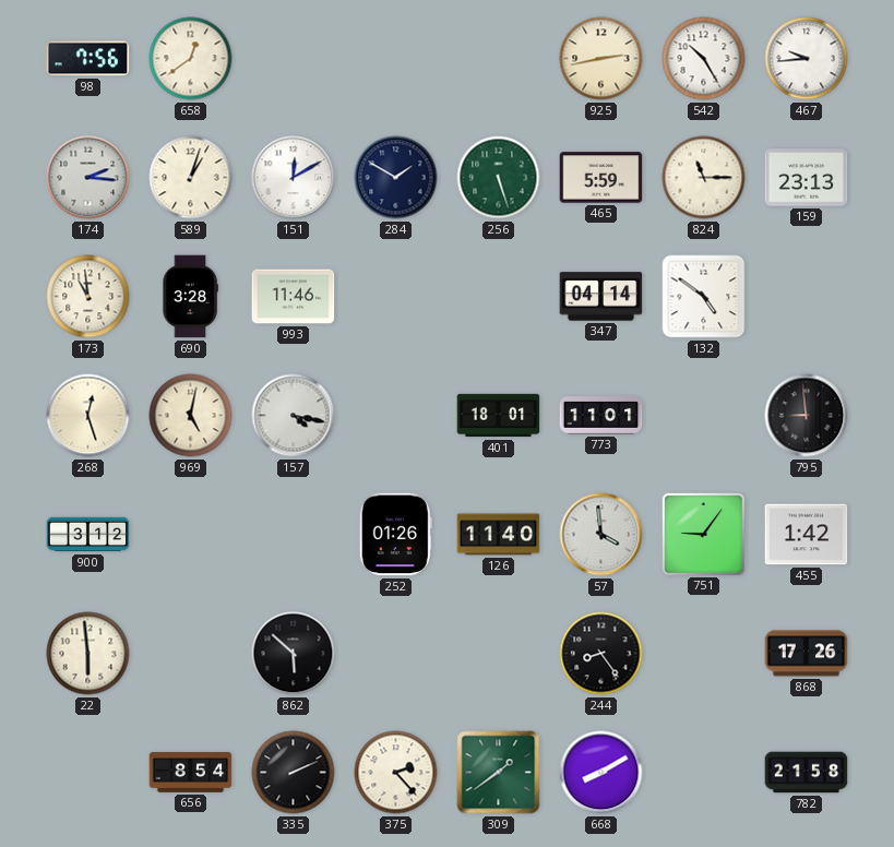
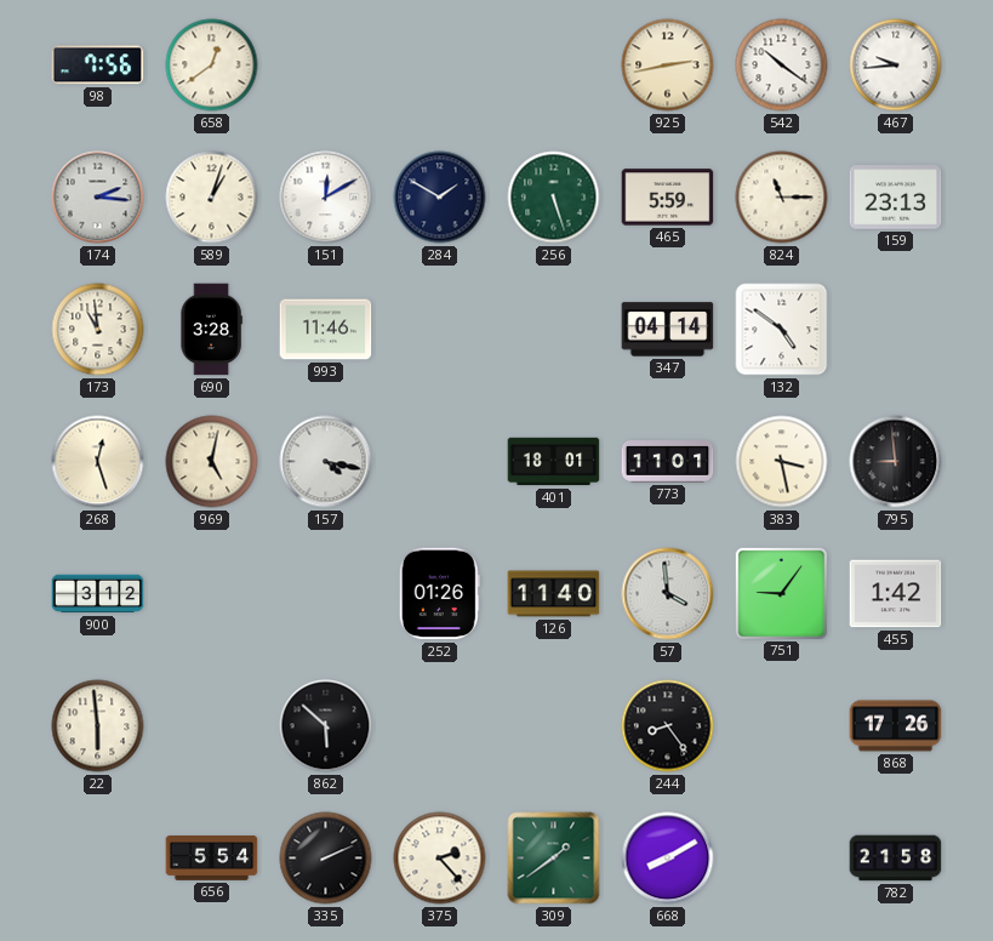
542: 10:25 -> 10:21
383: none -> 3:28
656: 8:54 -> 5:54
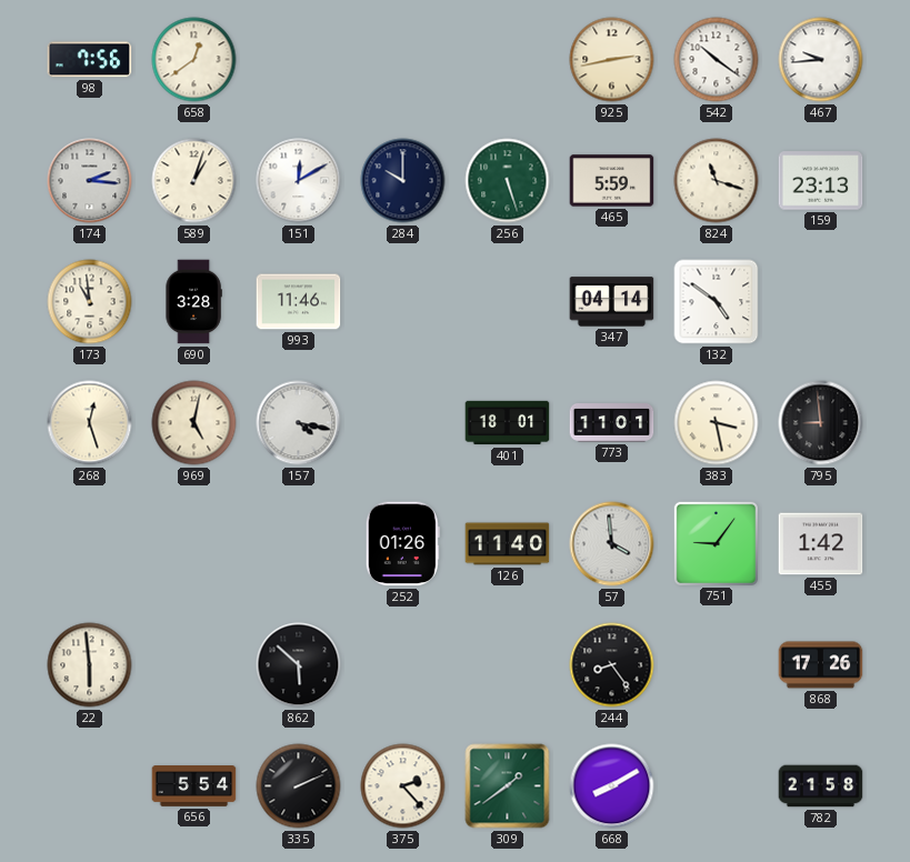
284: 1:50 -> 10:00
824: 11:15 -> 11:18
900: 3:12 -> none
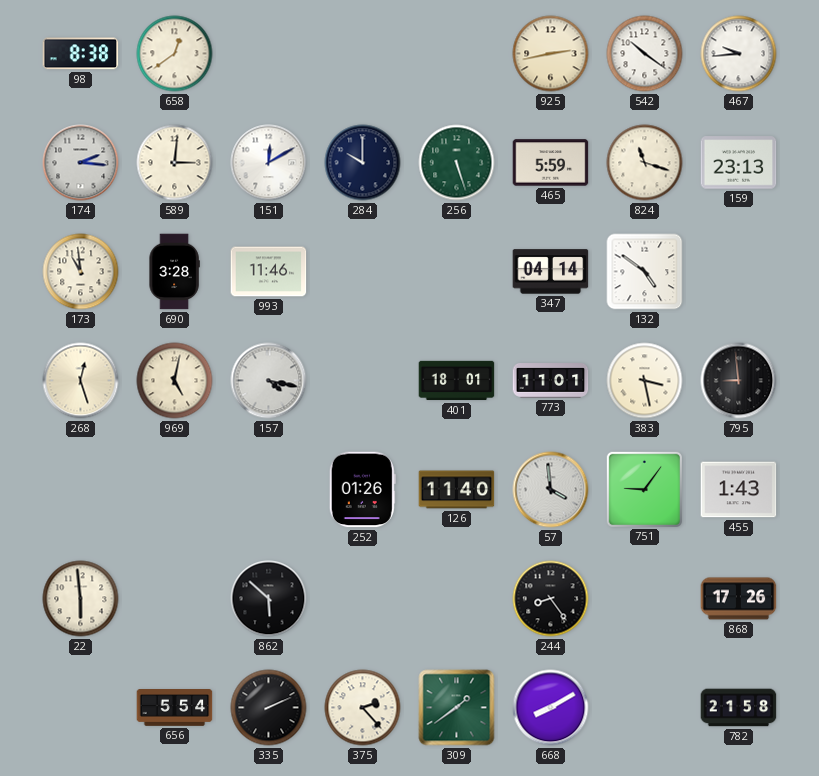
98: 7:56 -> 8:38
589: 1:03 -> 3:01
455: 1:42 -> 1:43
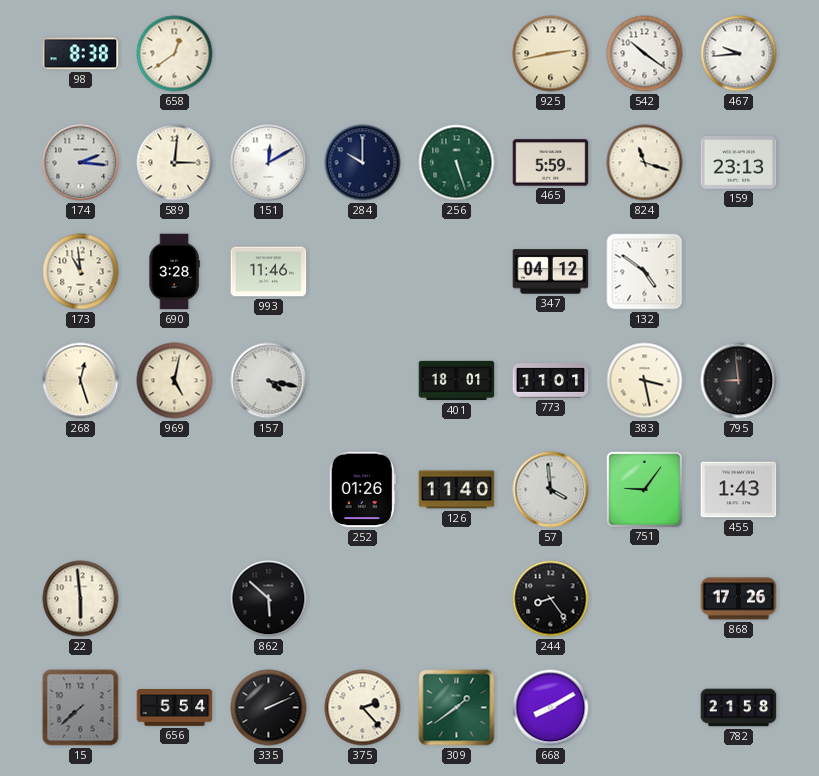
347: 04:14 -> 04:12
15: none -> 7:38
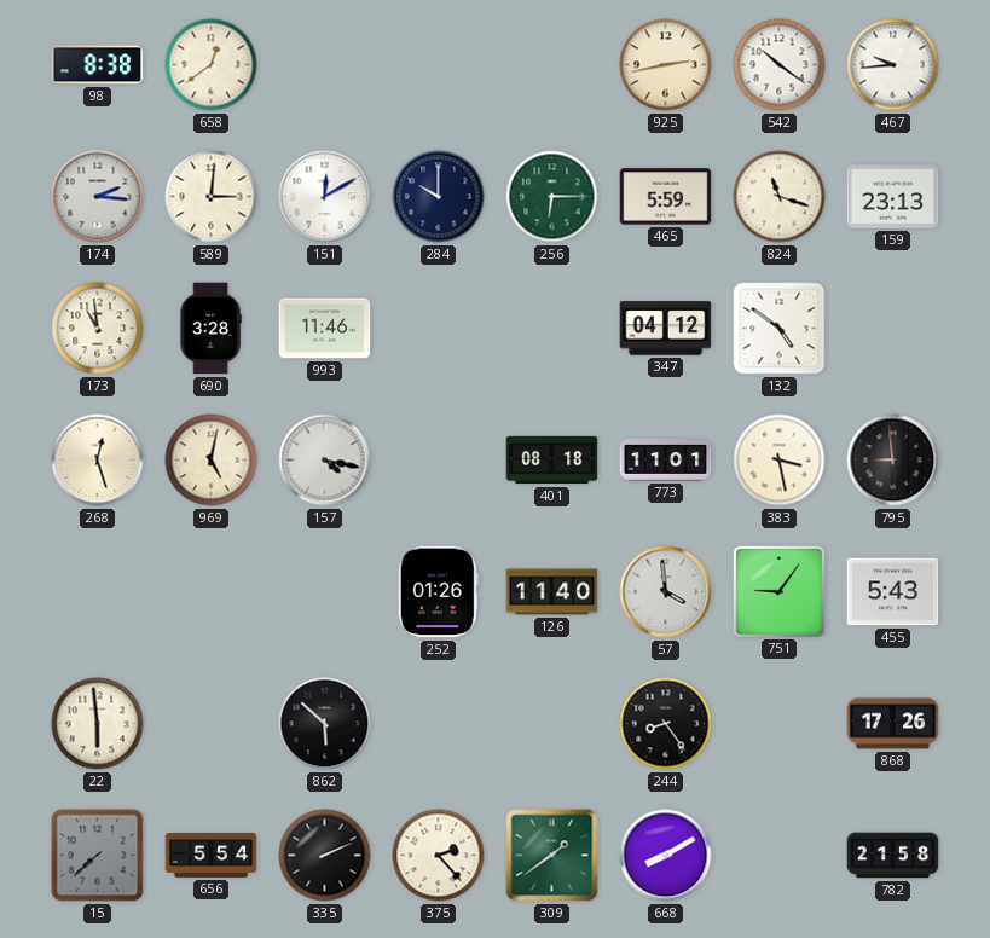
256: 5:27 -> 6:15
401: 18:01 -> 08:18
455: 1:43 -> 5:43
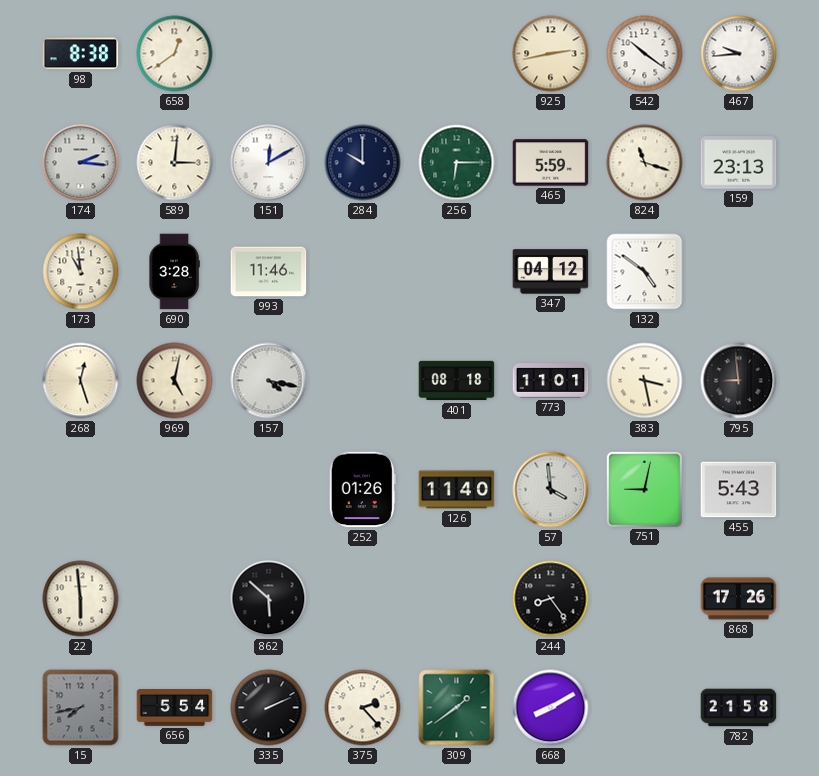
751: 9:06 -> 9:02
15: 7:38 -> 7:43
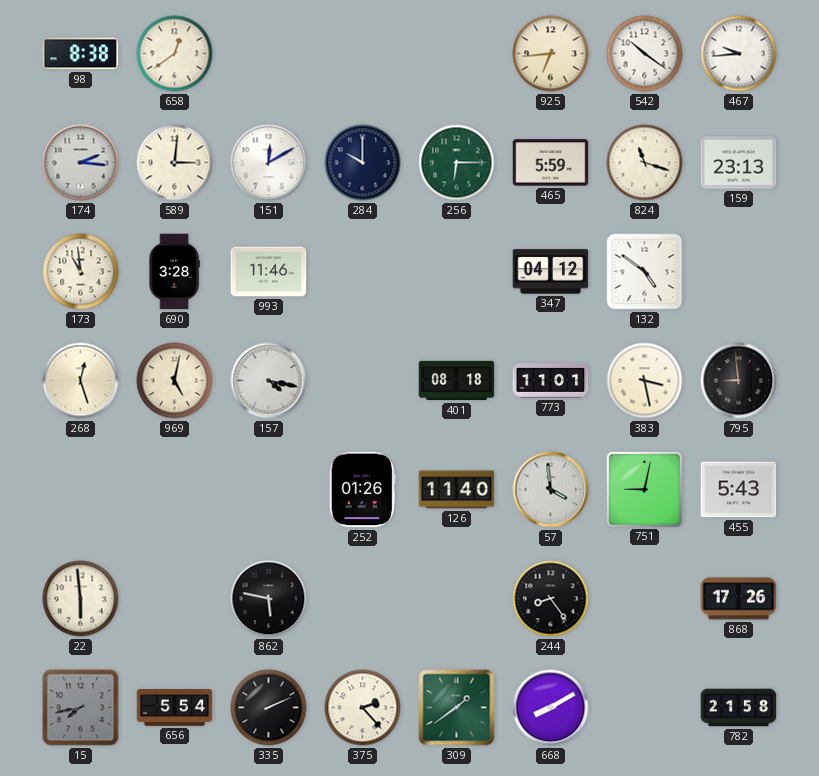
925: 2:43 -> 6:44
862: 5:52 -> 5:47
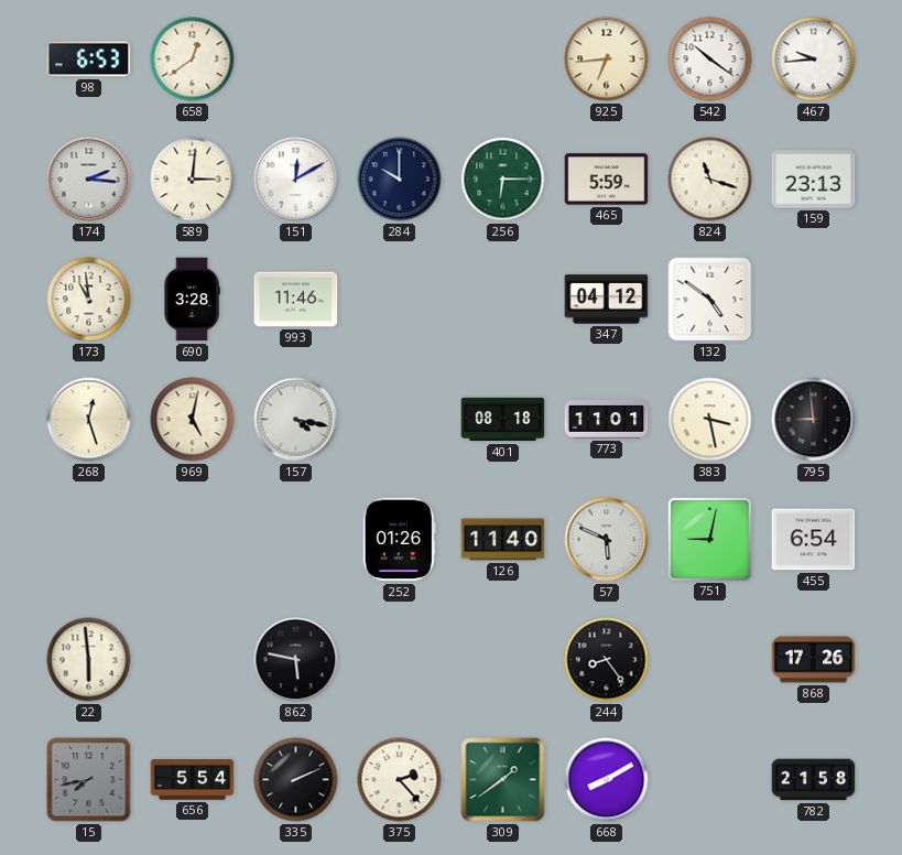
98: 8:38 -> 6:53
57: 3:59 -> 5:49
455: 5:43 -> 6:54
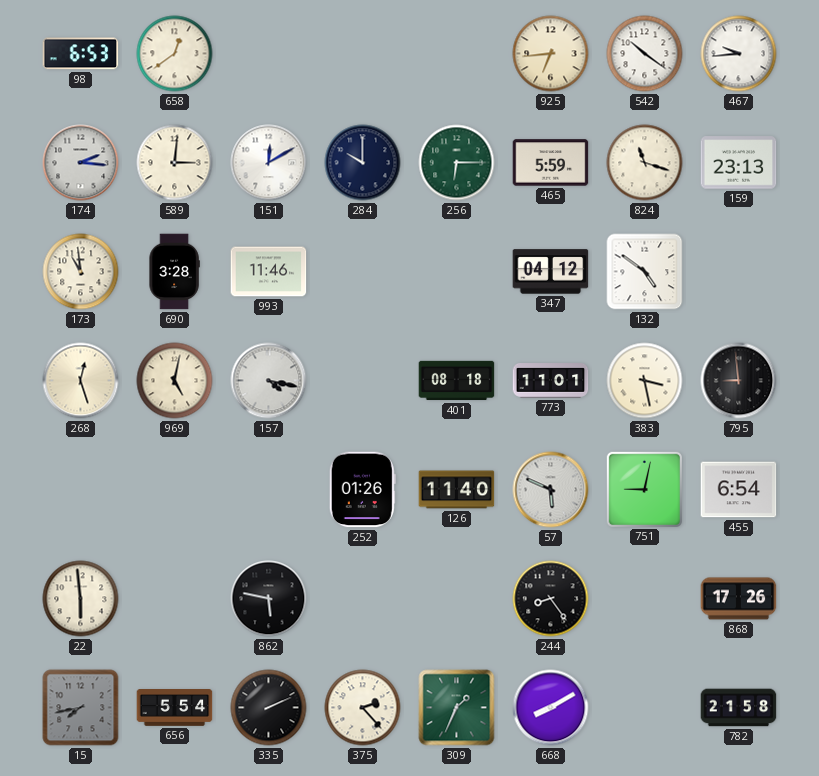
309: 1:39 -> 1:34
